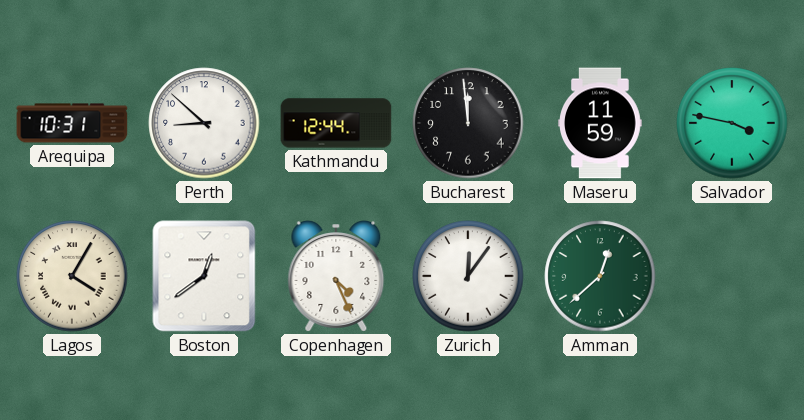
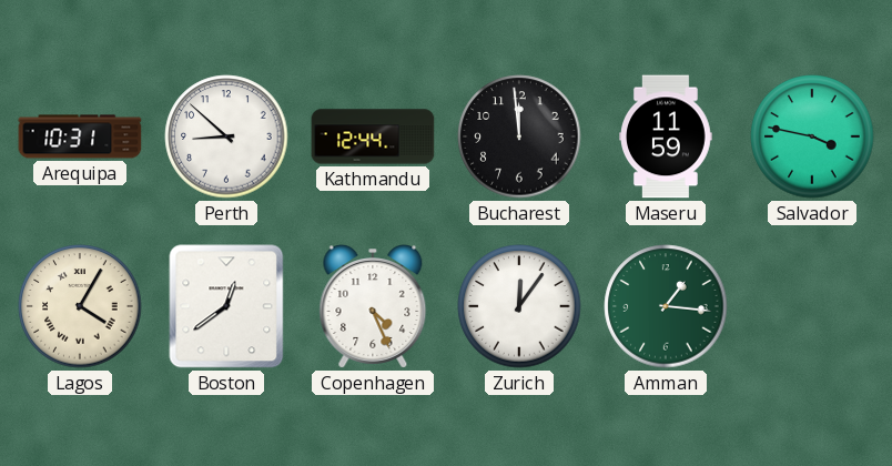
Amman: 12:38 -> 1:16
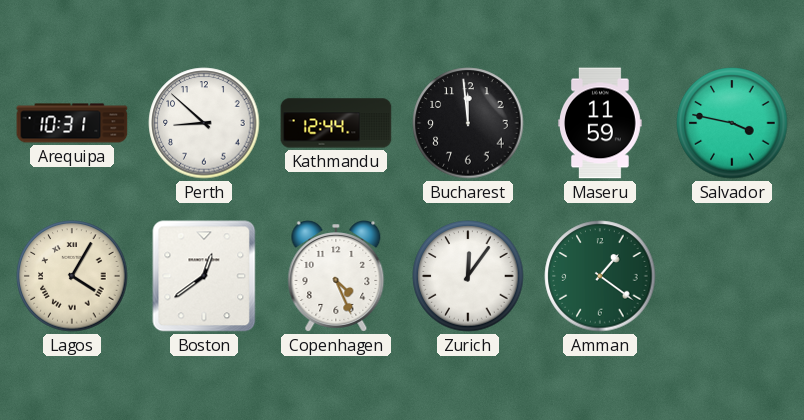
Amman: 1:16 -> 1:21
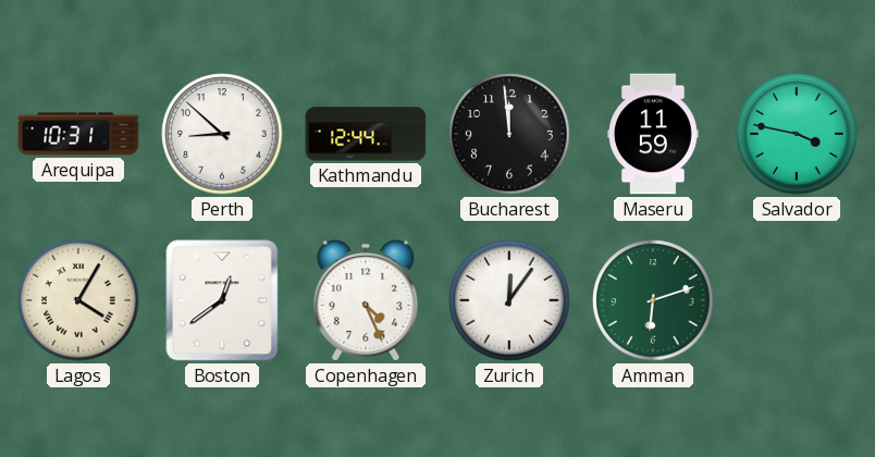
Amman: 1:21 -> 6:12
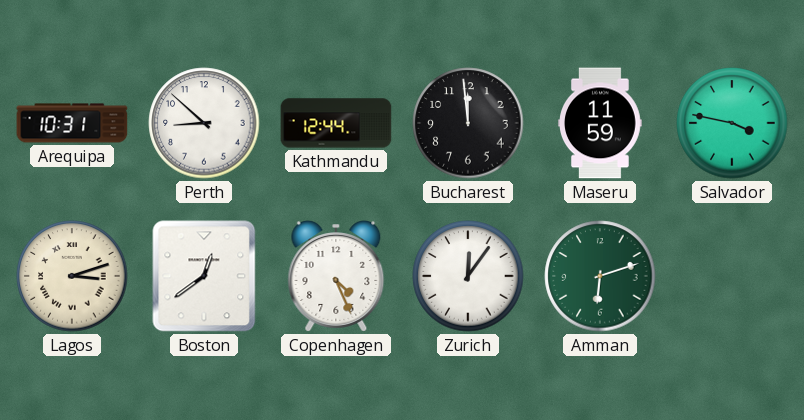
Lagos: 4:05 -> 3:12
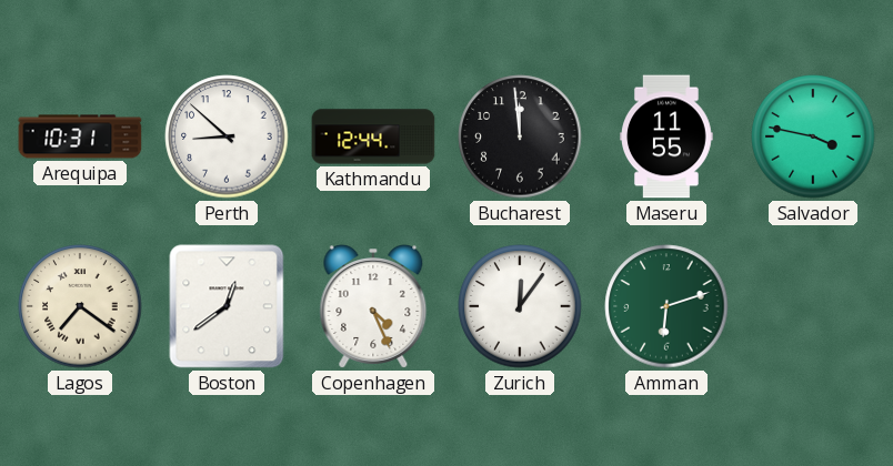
Maseru: 11:59 -> 11:55
Lagos: 3:12 -> 7:21
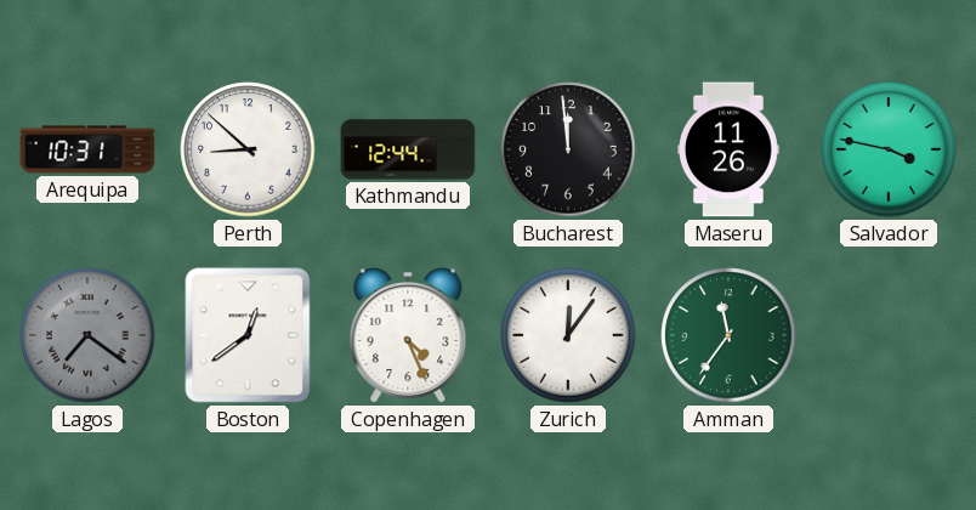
Maseru: 11:55 -> 11:26
Lagos dial: cream -> grey
Amman: 6:12 -> 11:36
